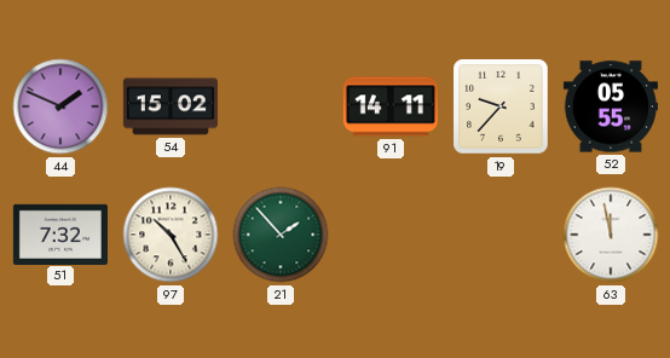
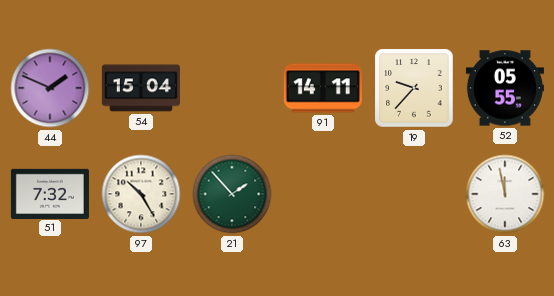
54: 15:02 -> 15:04
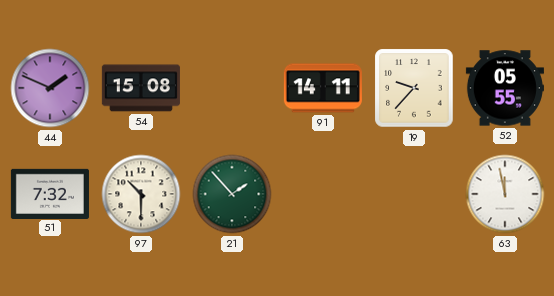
54: 15:04 -> 15:08
97: 10:25 -> 10:30
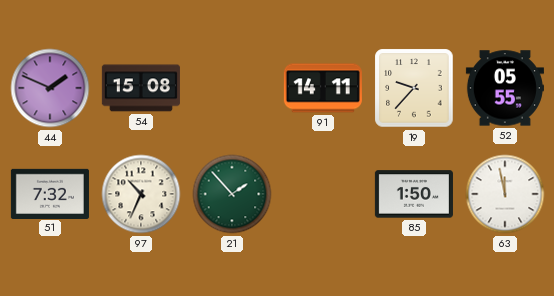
97: 10:30 -> 10:34
85: none -> 1:50
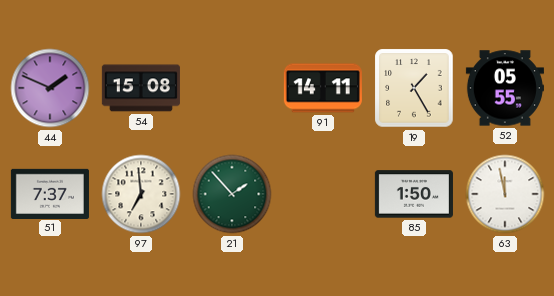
19: 9:37 -> 1:25
51: 7:32 -> 7:37
97: 10:34 -> 6:59
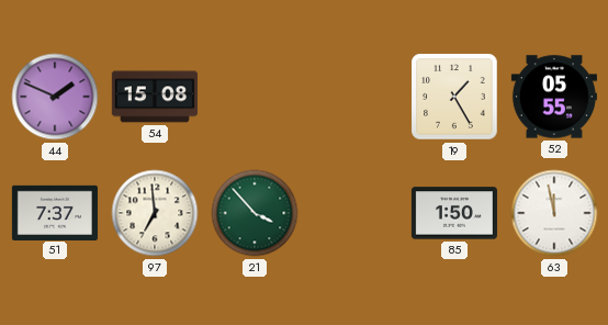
91: 14:11 -> none
21: 1:53 -> 3:53
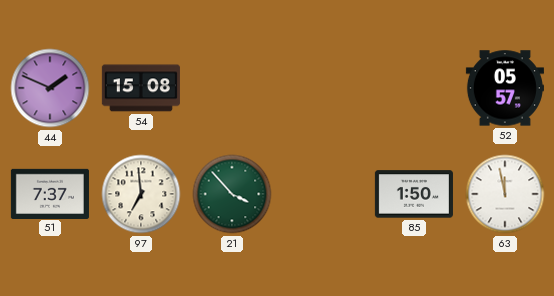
19: 1:25 -> none
52: 05:55 -> 05:57
